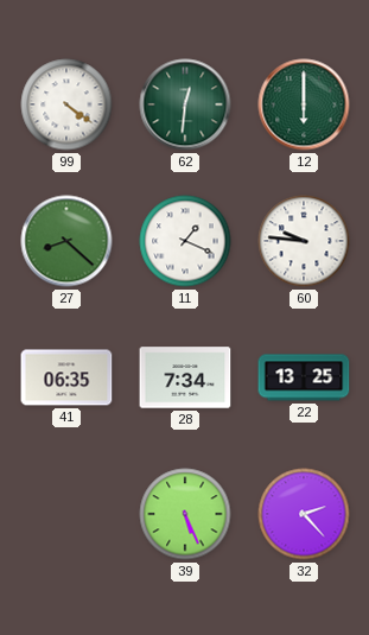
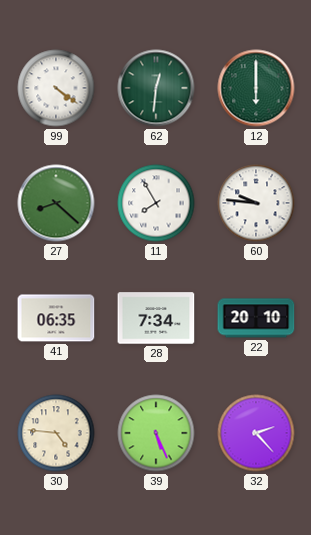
11: 1:19 -> 7:55
22: 13:25 -> 20:10
30: none -> 4:46
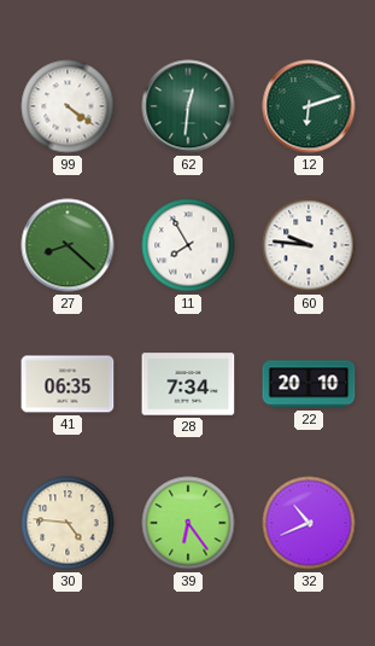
12: 6:00 -> 6:12
39: 5:26 -> 6:24
32: 2:23 -> 10:41
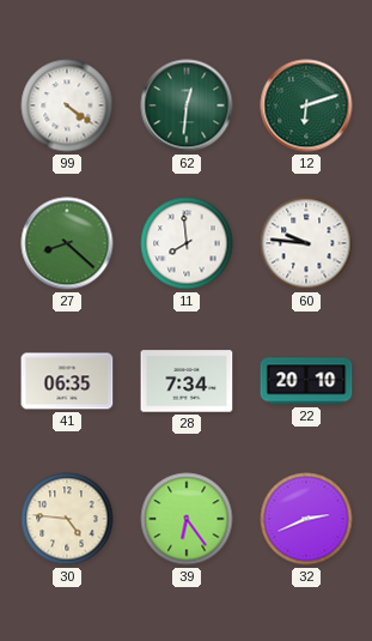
11: 7:55 -> 7:59
32: 10:41 -> 2:41
